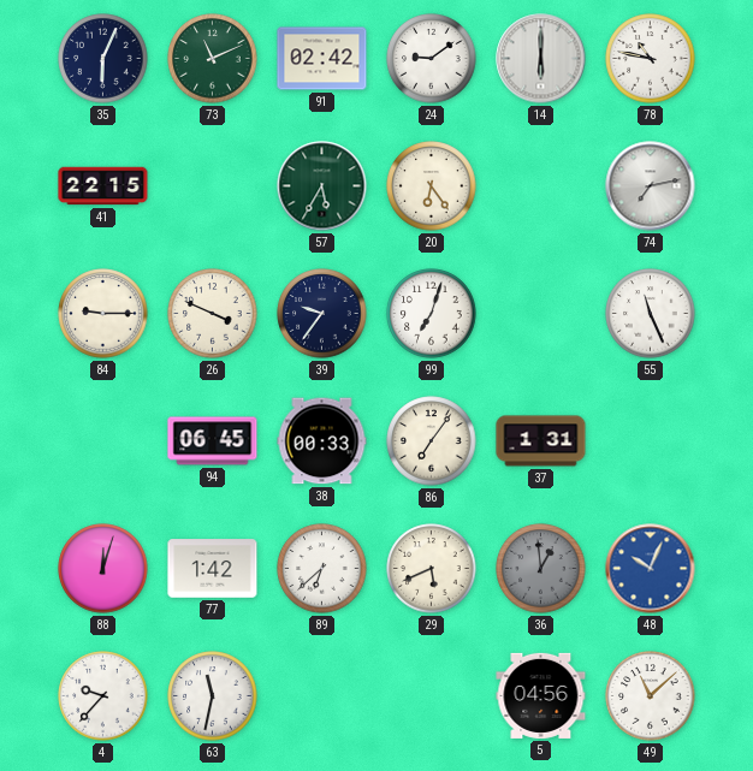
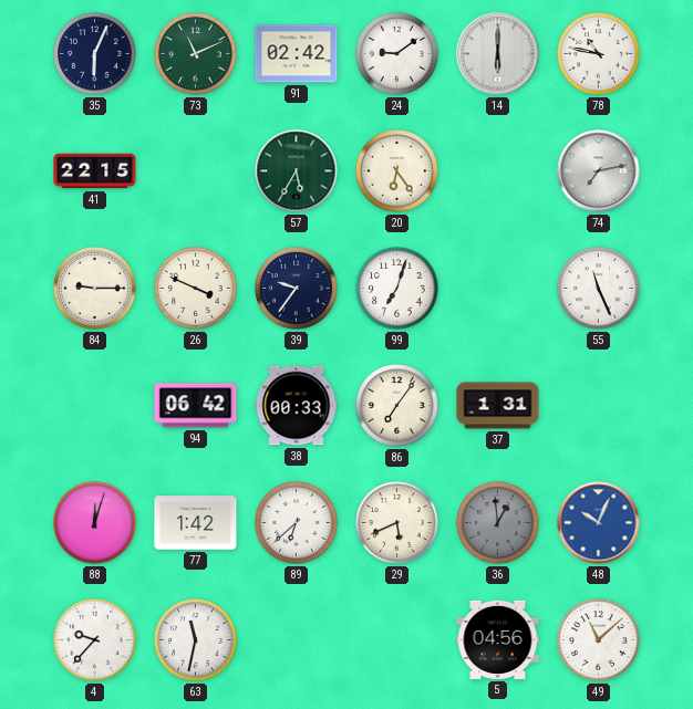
94: 06:45 -> 06:42
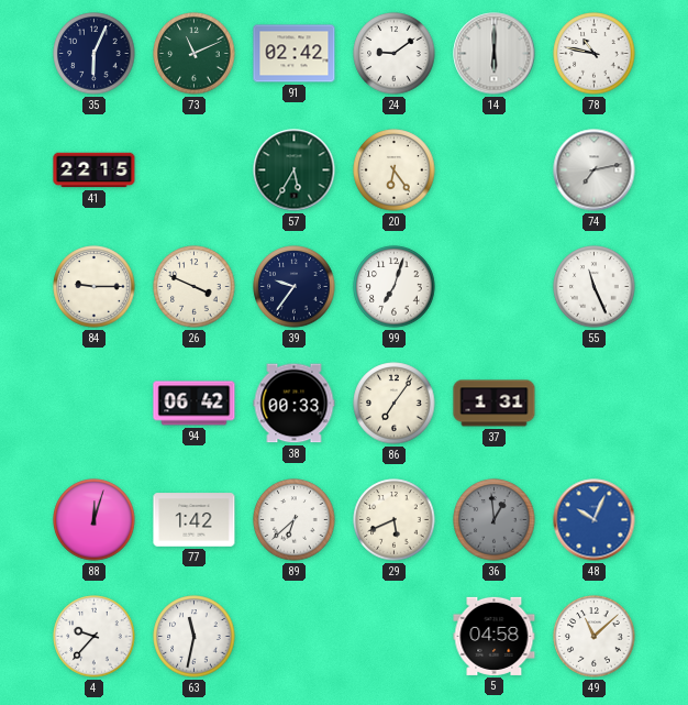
5: 04:56 -> 04:58
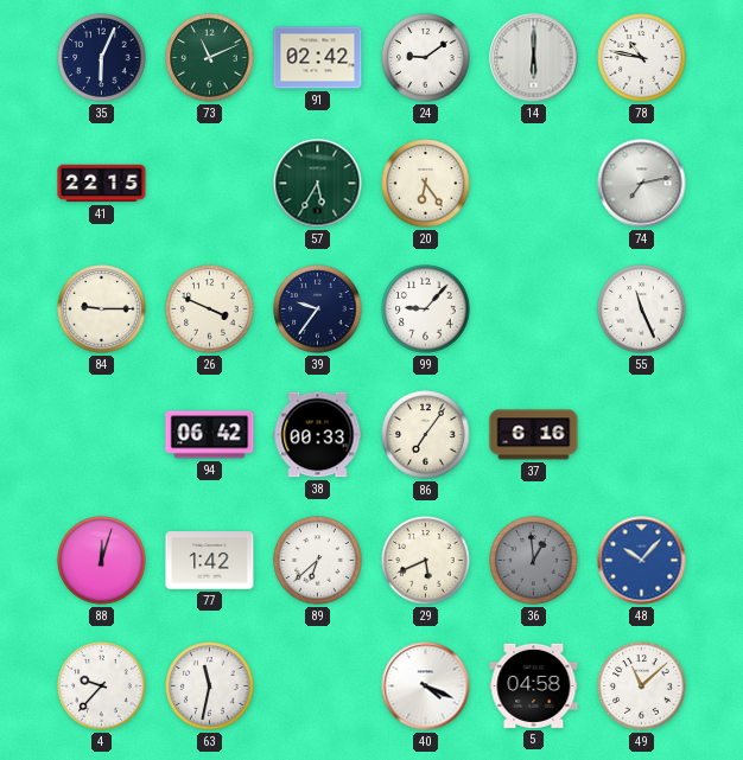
99: 7:03 -> 9:07
37: 1:31 -> 6:16
48: 10:04 -> 10:07
40: none -> 4:19
